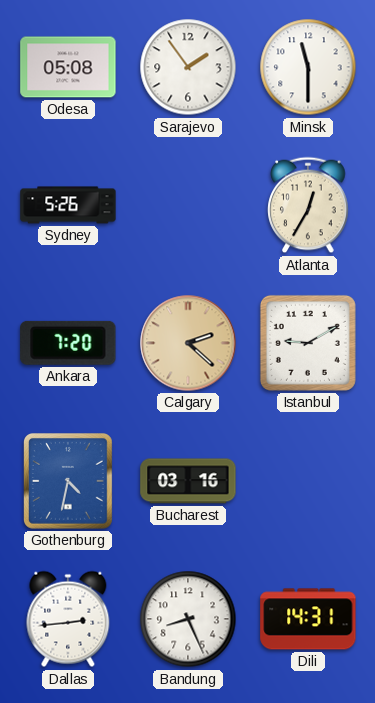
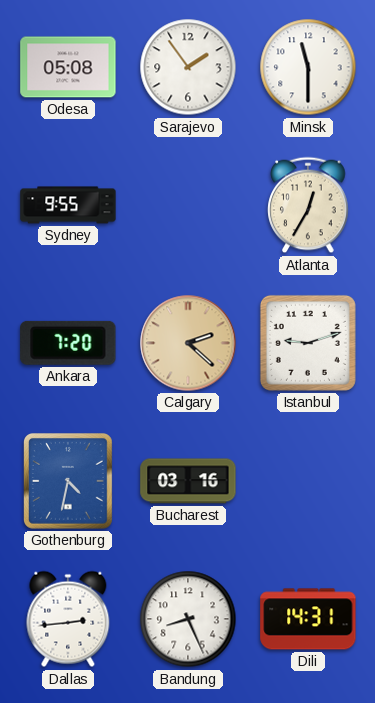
Sydney: 5:26 -> 9:55
Istanbul: 9:10 -> 9:12
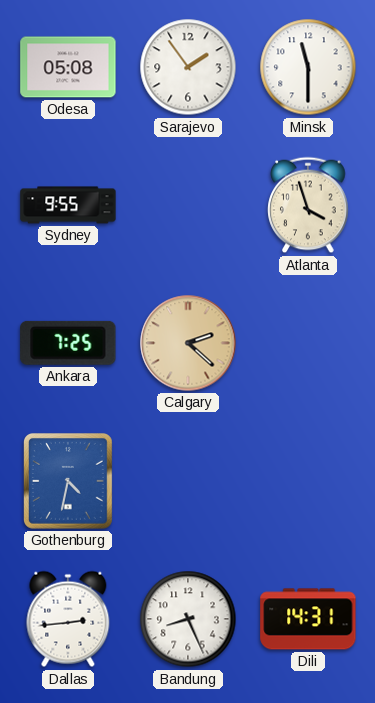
Atlanta: 12:35 -> 3:57
Ankara: 7:20 -> 7:25
Istanbul: 9:12 -> none
Bucharest: 03:16 -> none
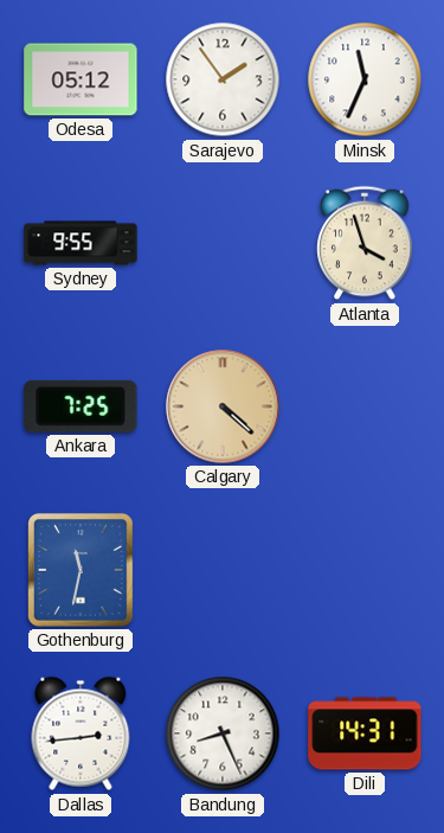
Odesa: 05:08 -> 05:12
Minsk: 11:30 -> 11:34
Calgary: 2:22 -> 4:22
Gothenburg: 4:32 -> 11:32
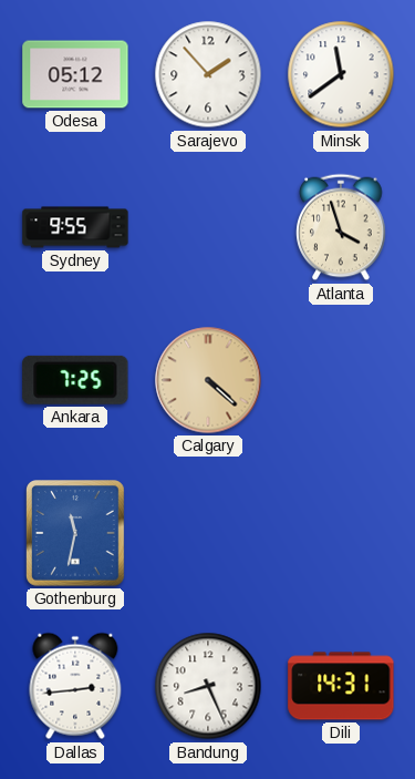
Sarajevo: 1:54 -> 1:53
Minsk: 11:34 -> 11:39
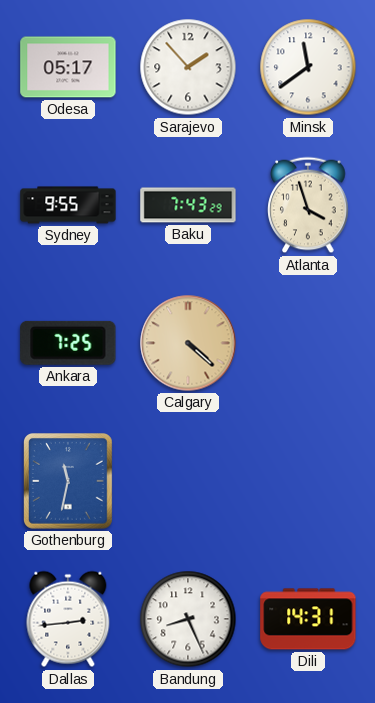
Odesa: 05:12 -> 05:17
Baku: none -> 7:43
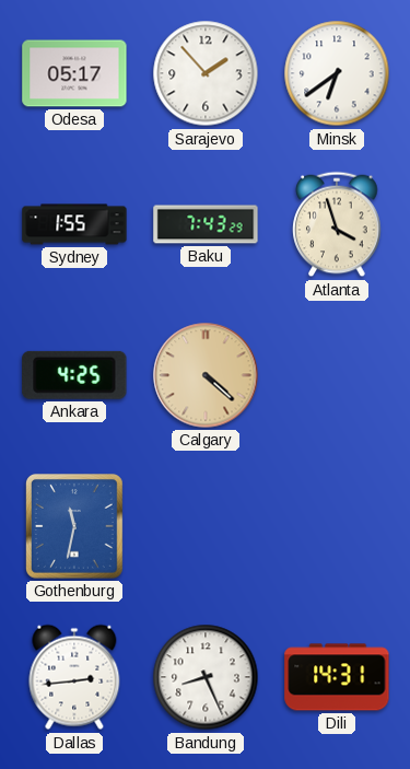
Minsk: 11:39 -> 6:39
Sydney: 9:55 -> 1:55
Ankara: 7:25 -> 4:25
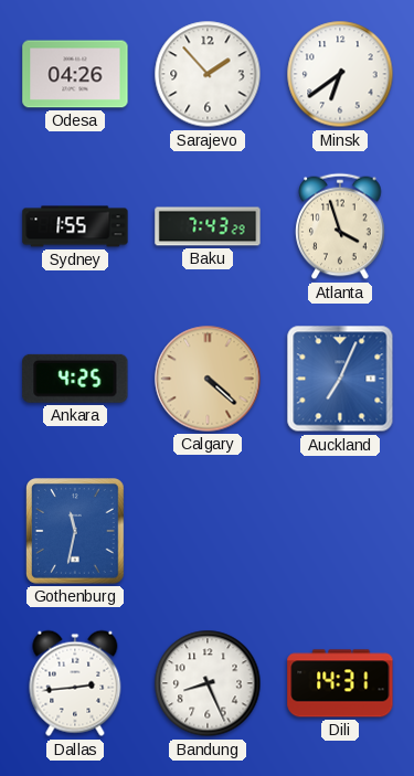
Odesa: 05:17 -> 04:26
Auckland: none -> 7:04
